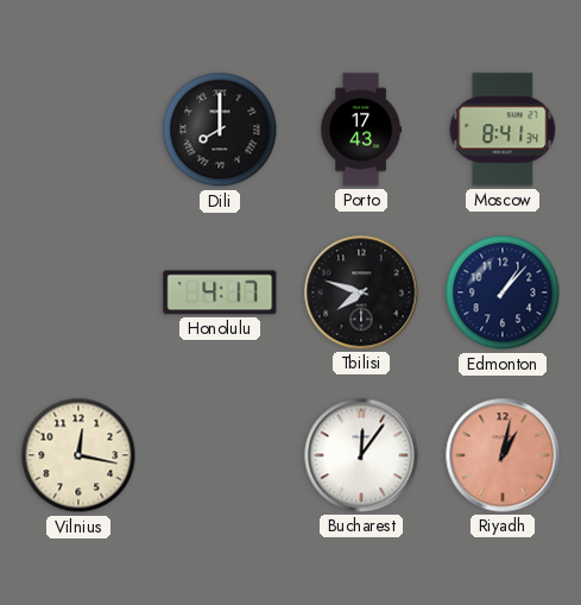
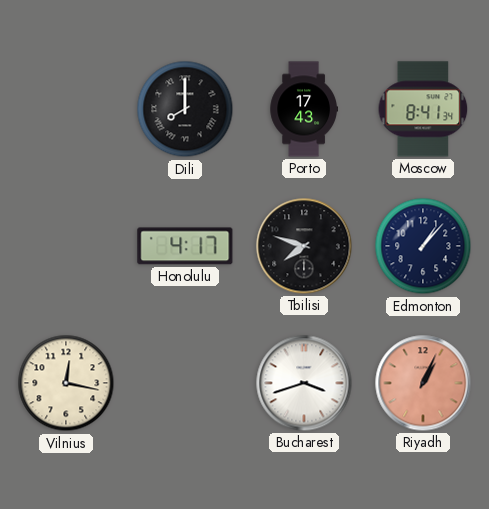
Bucharest: 12:06 -> 3:42
Riyadh: 1:02 -> 1:04
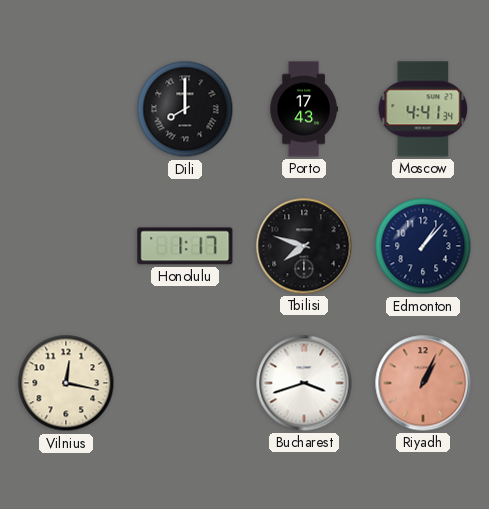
Moscow: 8:41 -> 4:41
Honolulu: 4:17 -> 1:17
